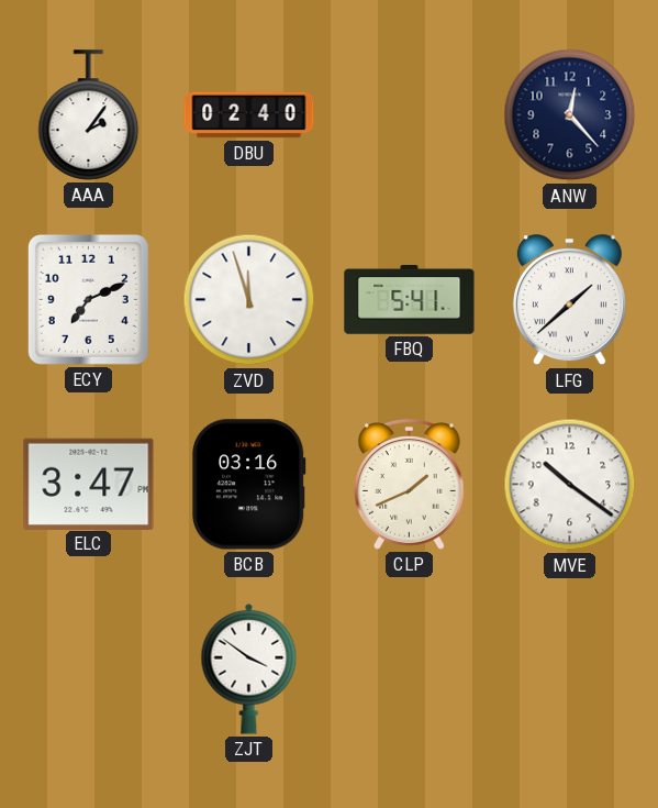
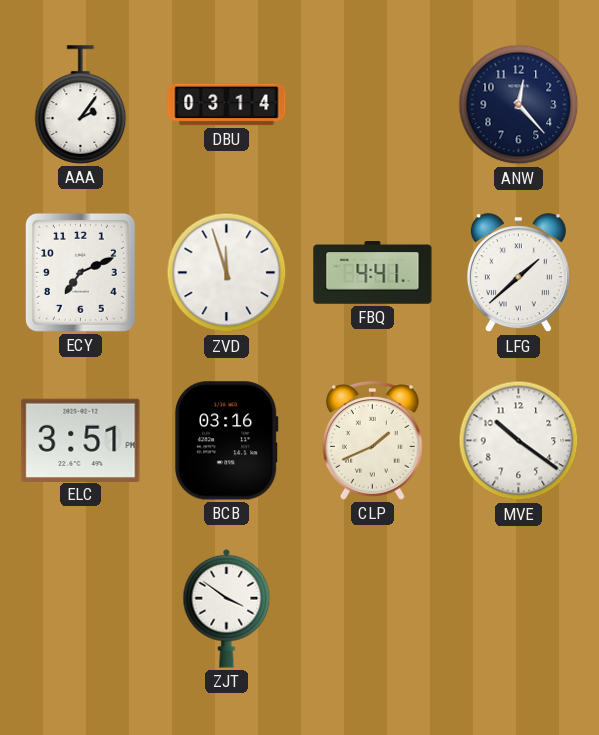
DBU: 02:40 -> 03:14
FBQ: 5:41 -> 4:41
ELC: 3:47 -> 3:51
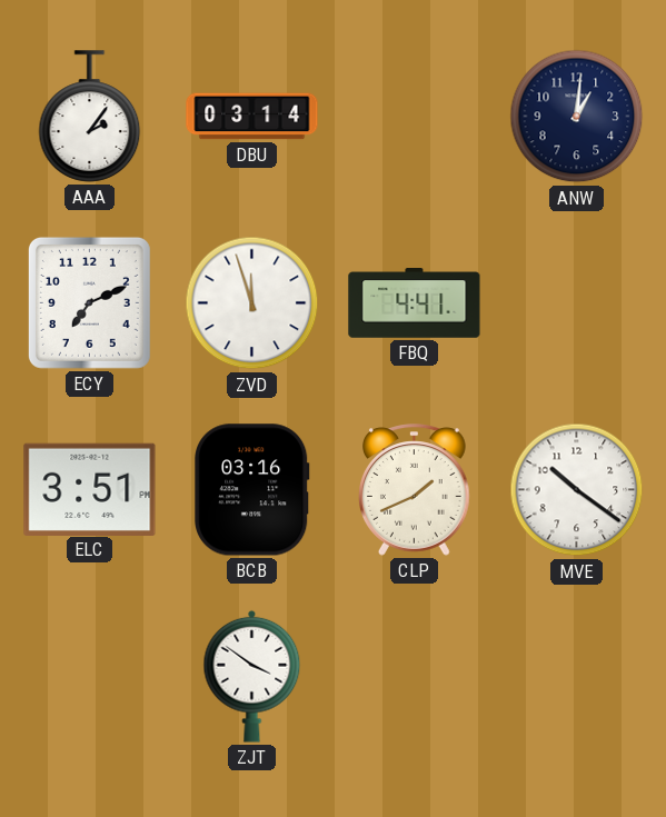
ANW: 12:23 -> 1:01
LFG: 1:38 -> none
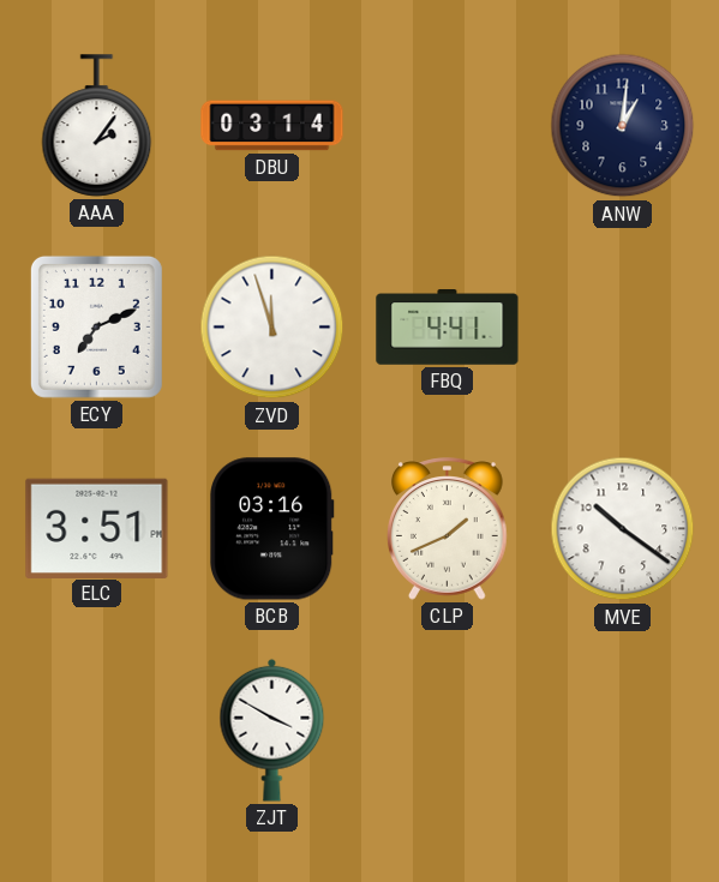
ZJT: 3:51 -> 3:50
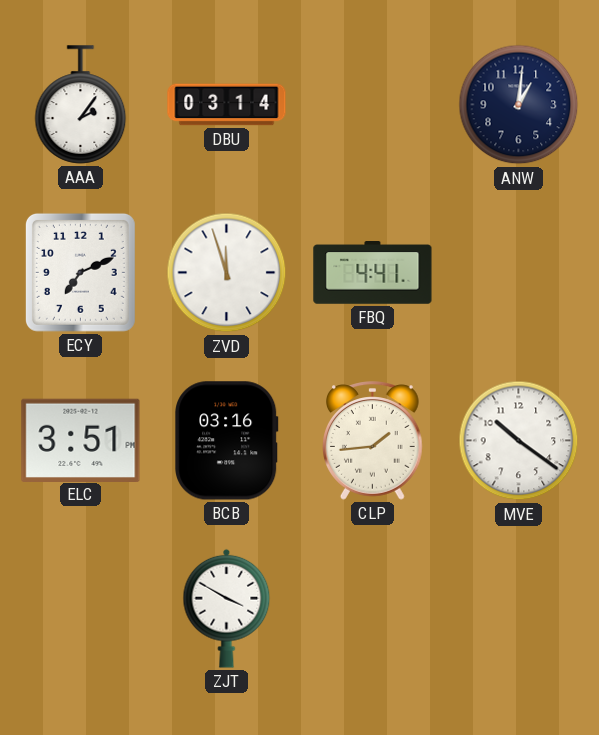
CLP: 1:41 -> 1:44
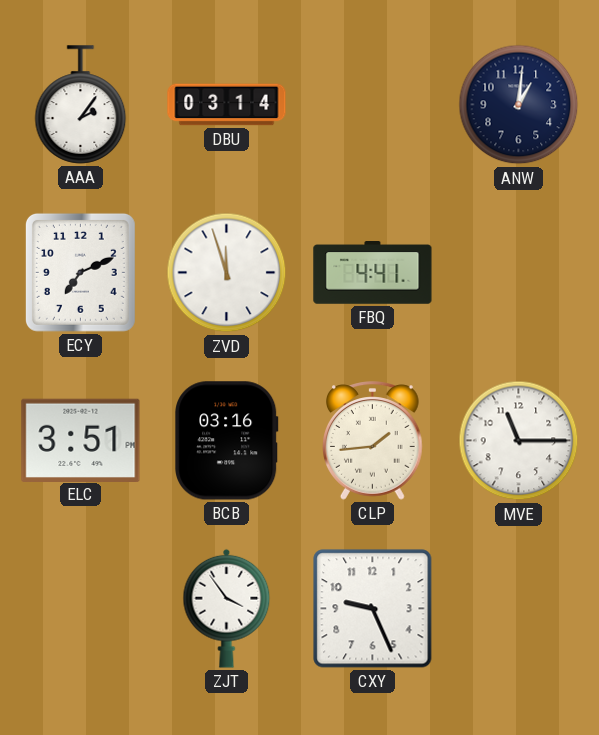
MVE: 10:21 -> 11:15
ZJT: 3:50 -> 3:54
CXY: none -> 9:26
